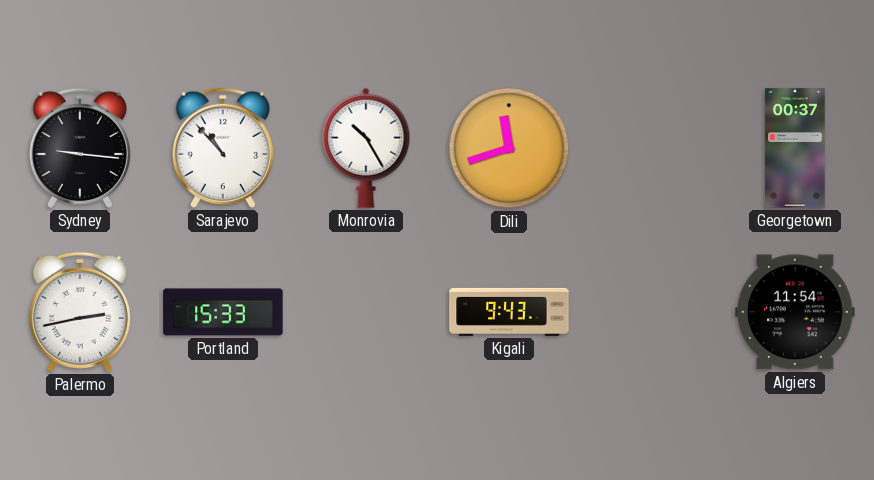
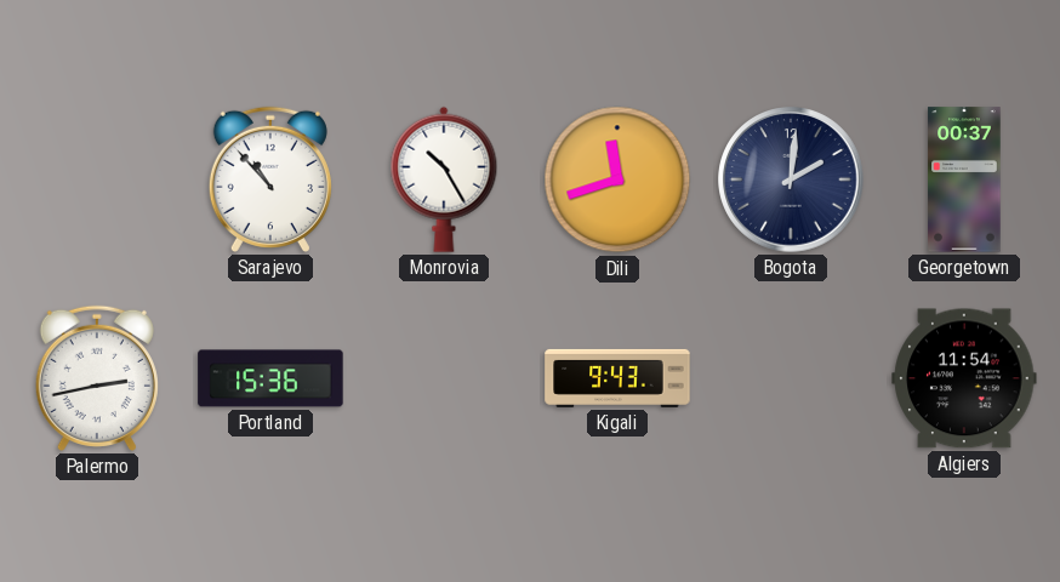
Sydney: 9:16 -> none
Bogota: none -> 2:01
Portland: 15:33 -> 15:36
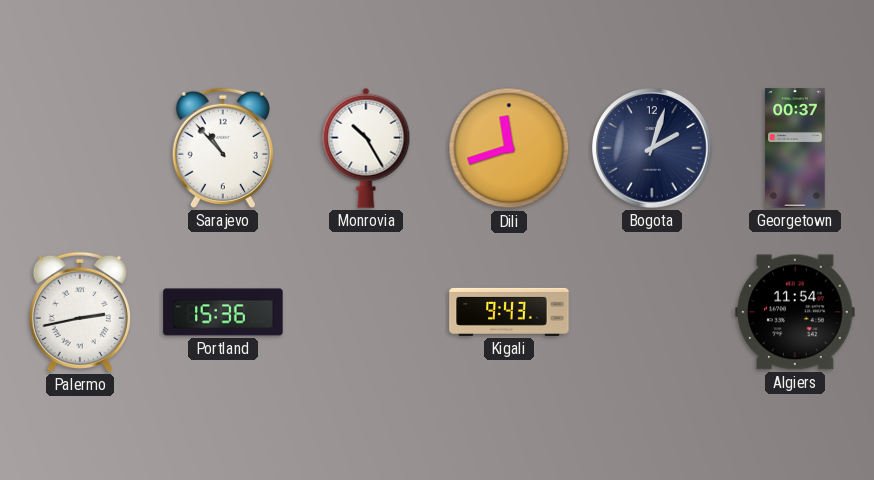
Bogota: 2:01 -> 2:03
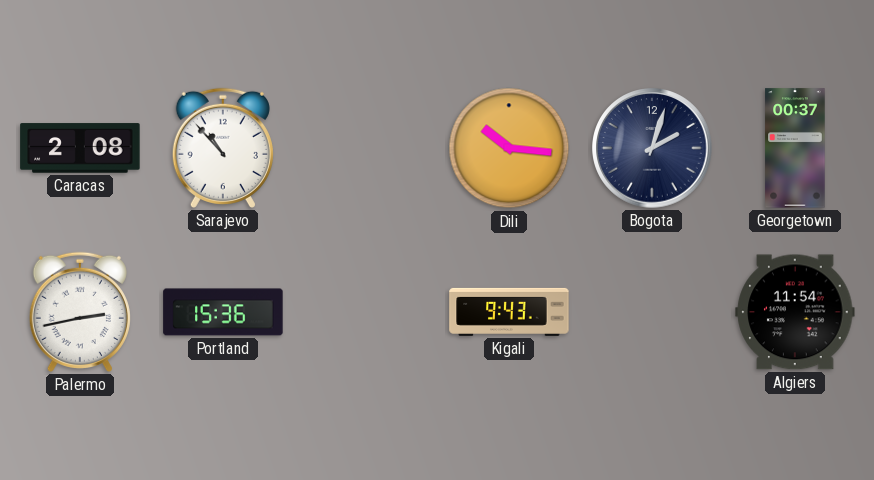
Caracas: none -> 2:08
Monrovia: 10:25 -> none
Dili: 11:42 -> 10:16
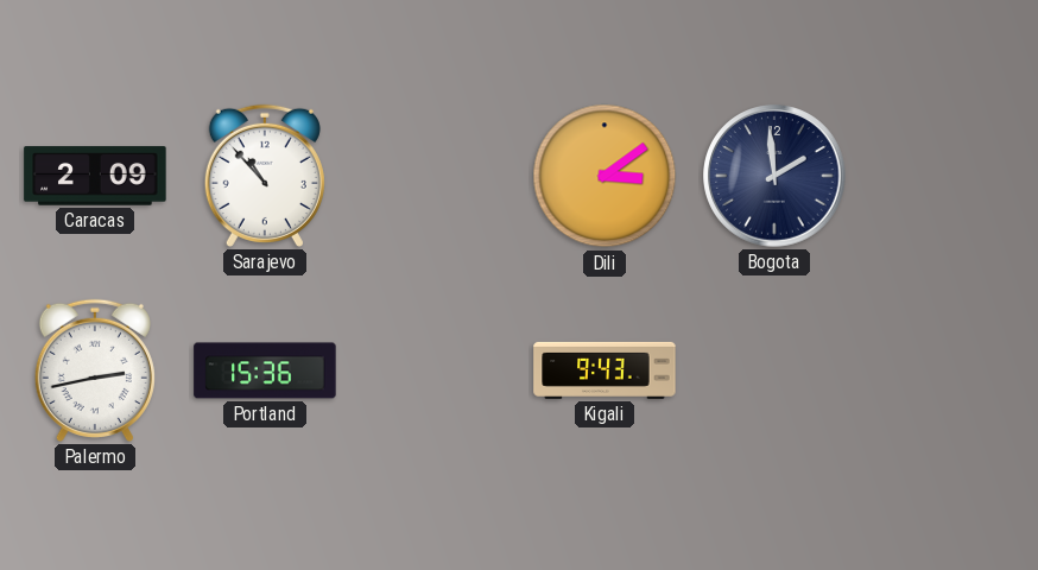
Caracas: 2:08 -> 2:09
Dili: 10:16 -> 3:09
Bogota: 2:03 -> 1:59
Georgetown: 00:37 -> none
Algiers: 11:54 -> none
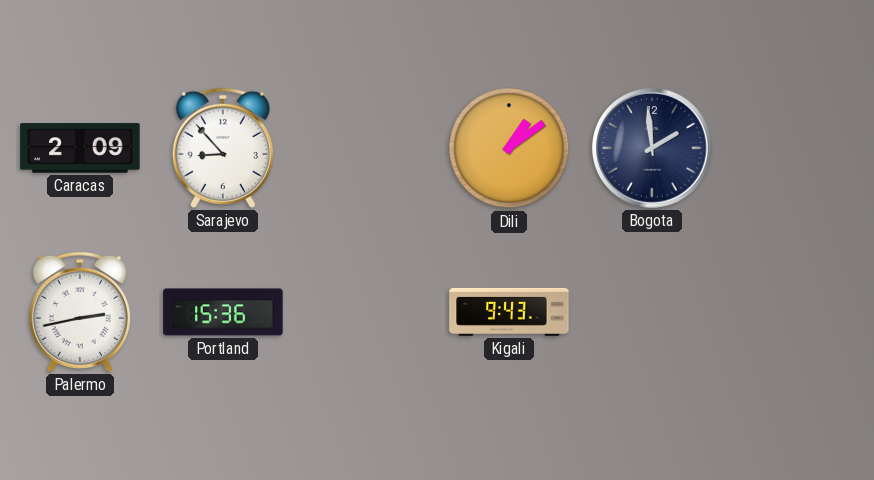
Sarajevo: 10:53 -> 8:53
Dili: 3:09 -> 1:09
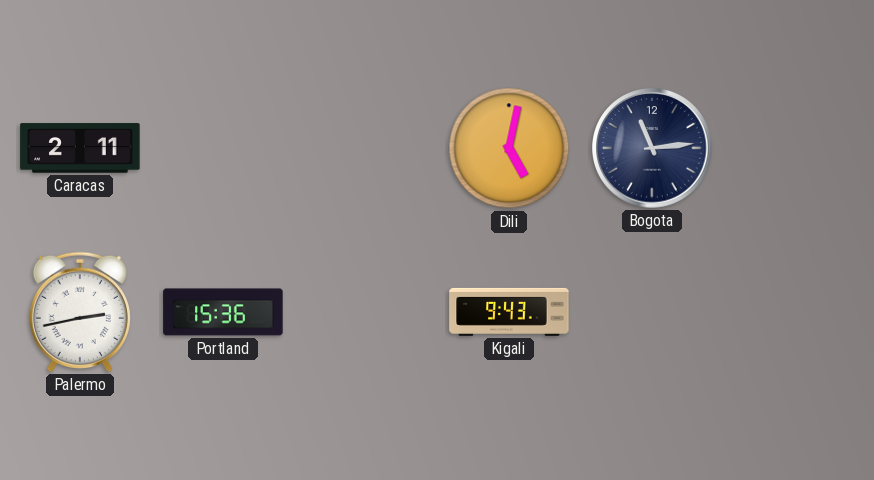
Caracas: 2:09 -> 2:11
Sarajevo: 8:53 -> none
Dili: 1:09 -> 5:02
Bogota: 1:59 -> 11:14
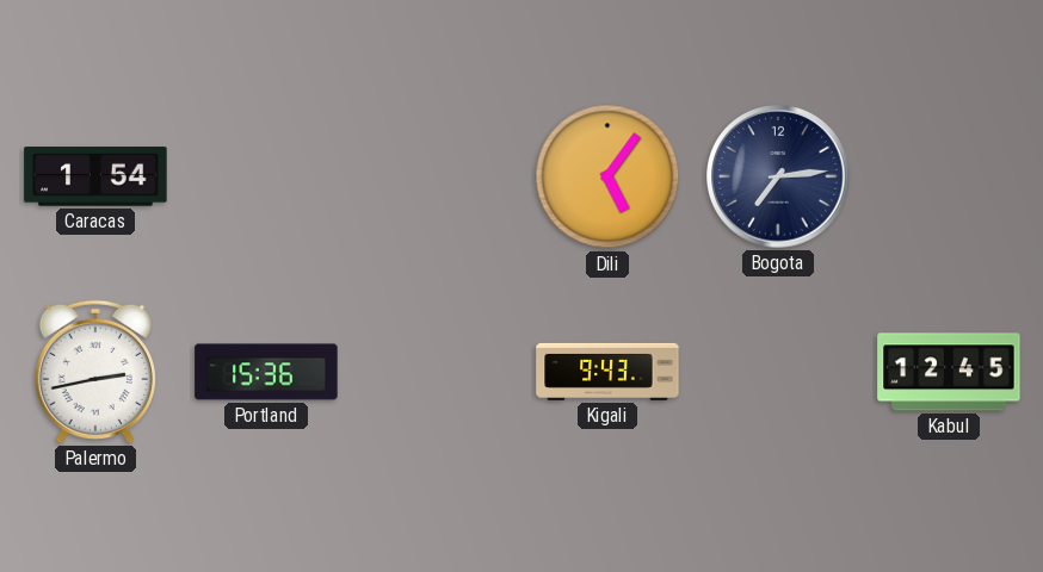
Caracas: 2:11 -> 1:54
Dili: 5:02 -> 5:06
Bogota: 11:14 -> 7:14
Kabul: none -> 12:45
